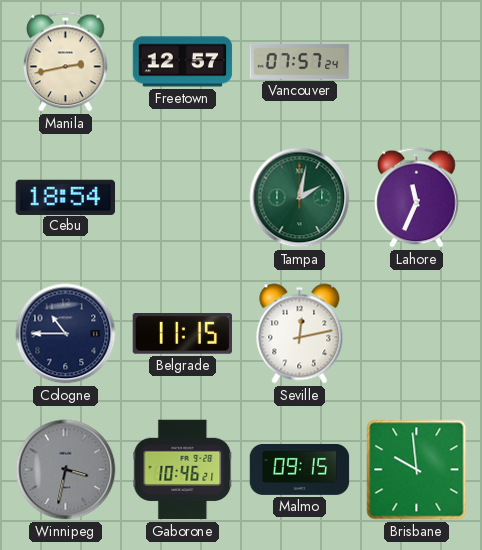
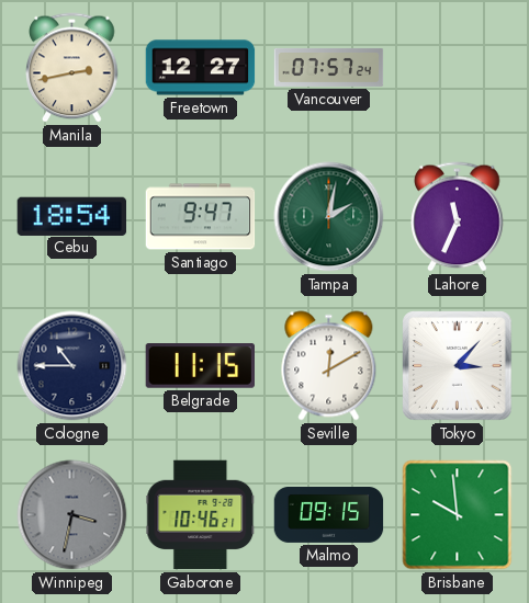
Freetown: 12:57 -> 12:27
Santiago: none -> 9:47
Seville: 12:13 -> 12:10
Tokyo: none -> 3:07
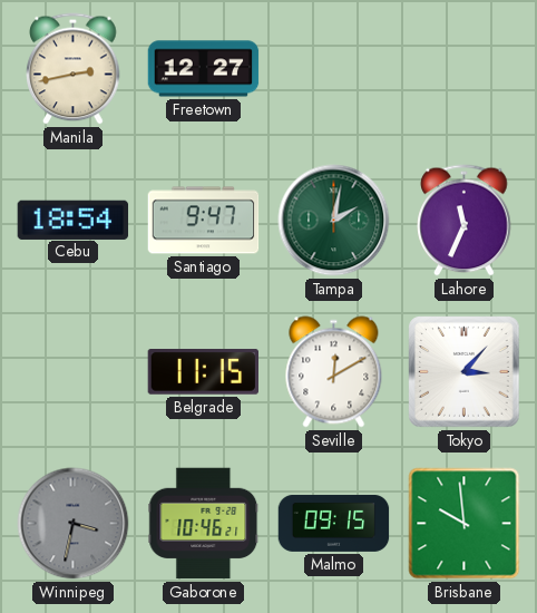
Vancouver: 07:57 -> none
Cologne: 10:45 -> none
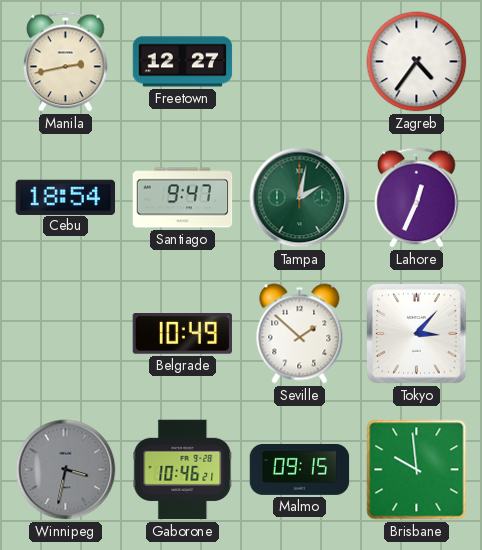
Zagreb: none -> 4:36
Lahore: 11:34 -> 12:34
Belgrade: 11:15 -> 10:49
Seville: 12:10 -> 1:52
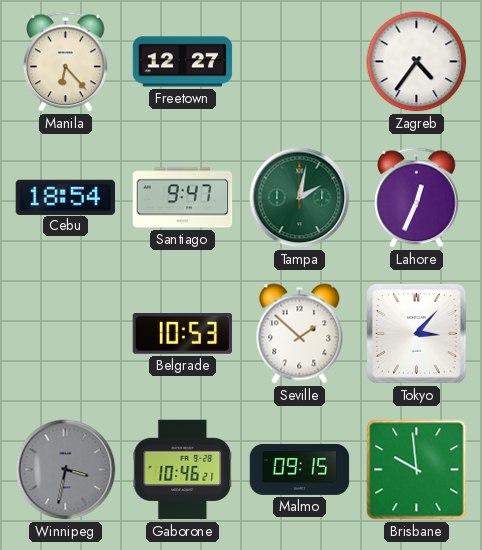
Manila: 2:43 -> 6:23
Belgrade: 10:49 -> 10:53
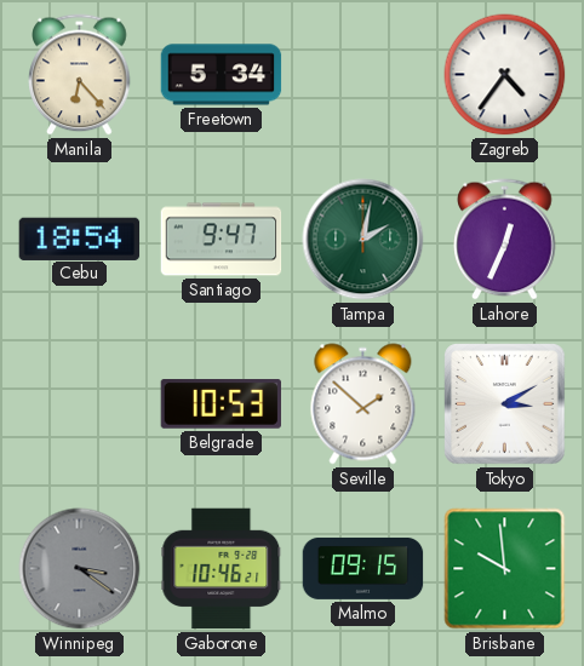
Freetown: 12:27 -> 5:34
Tokyo: 3:07 -> 3:10
Winnipeg: 3:32 -> 3:21
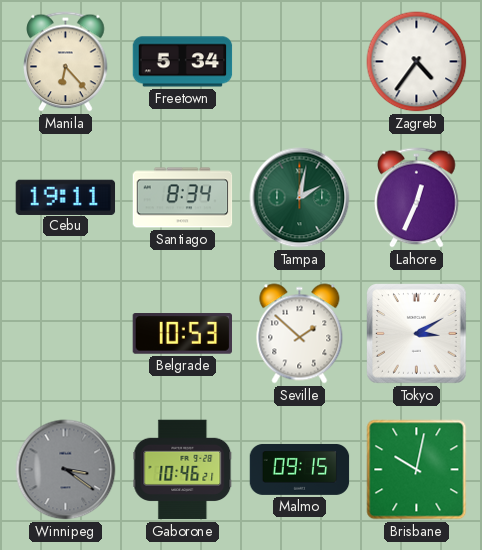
Cebu: 18:54 -> 19:11
Santiago: 9:47 -> 8:34
Brisbane: 9:59 -> 10:02
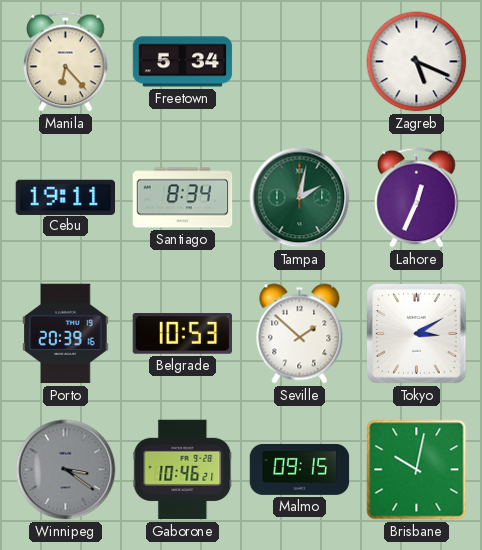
Zagreb: 4:36 -> 5:19
Porto: none -> 20:39
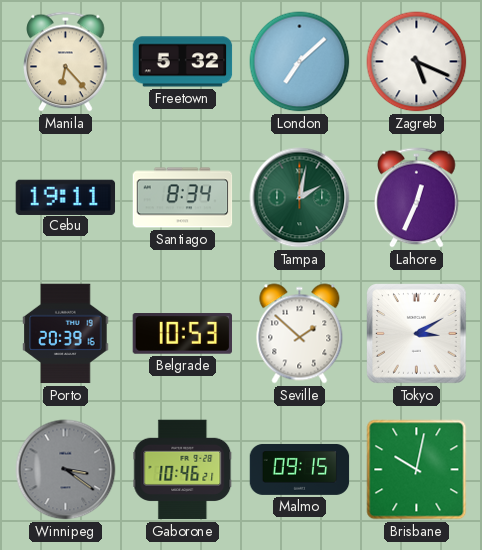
Freetown: 5:34 -> 5:32
London: none -> 7:08
